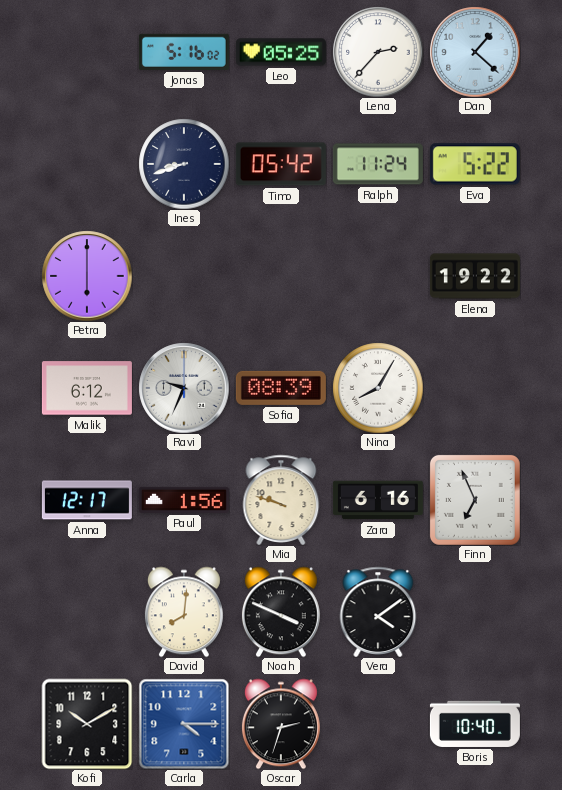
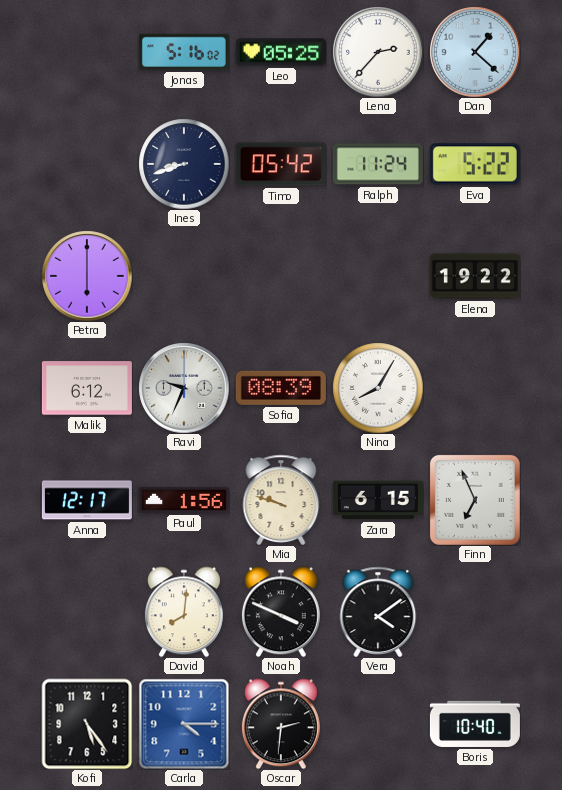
Zara: 6:16 -> 6:15
Kofi: 10:10 -> 5:24
Oscar: 2:33 -> 2:31
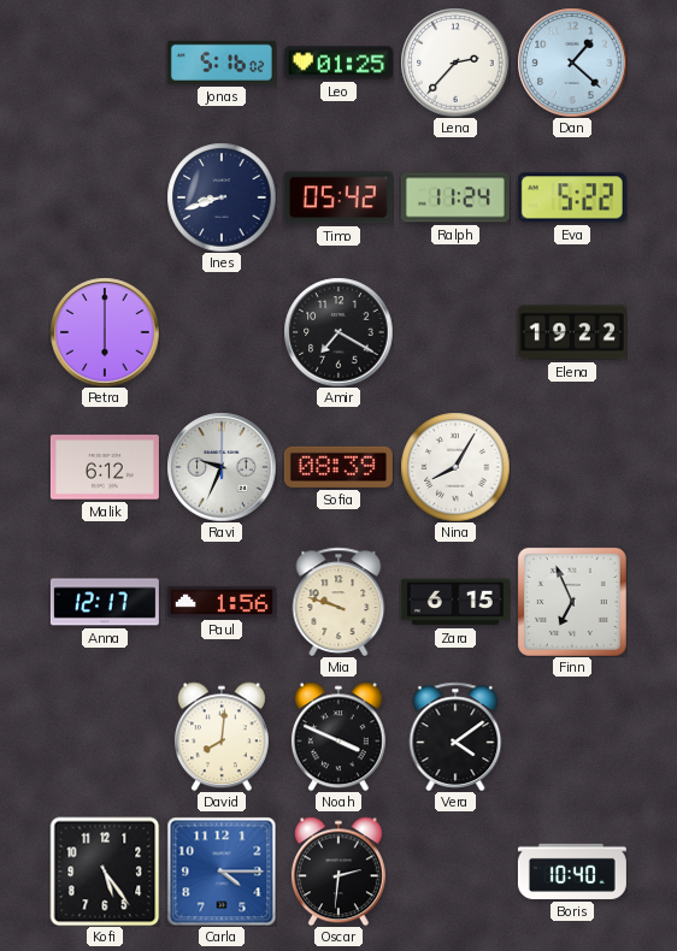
Leo: 05:25 -> 01:25
Amir: none -> 7:20
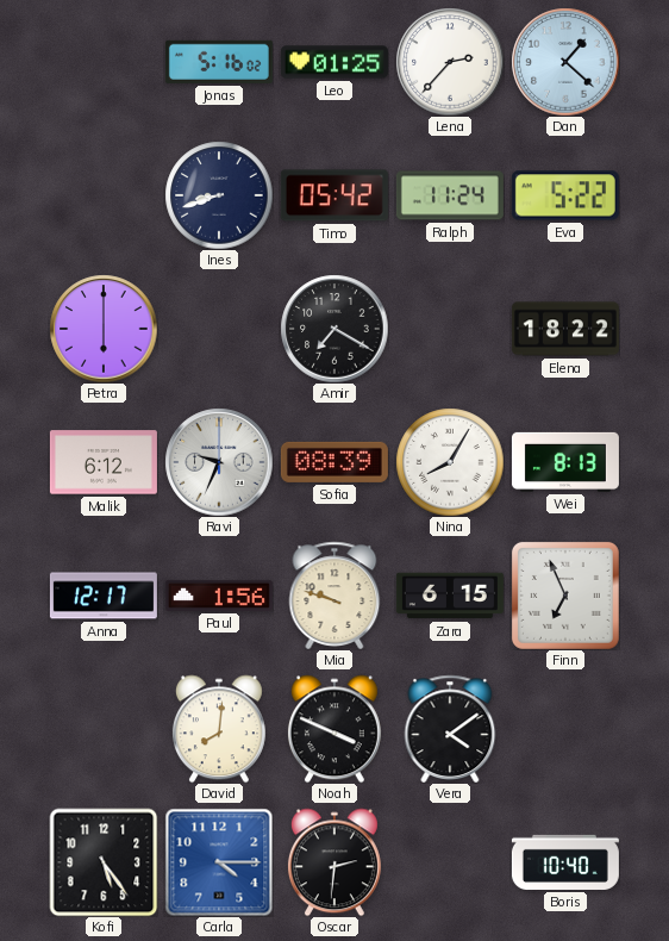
Elena: 19:22 -> 18:22
Wei: none -> 8:13
